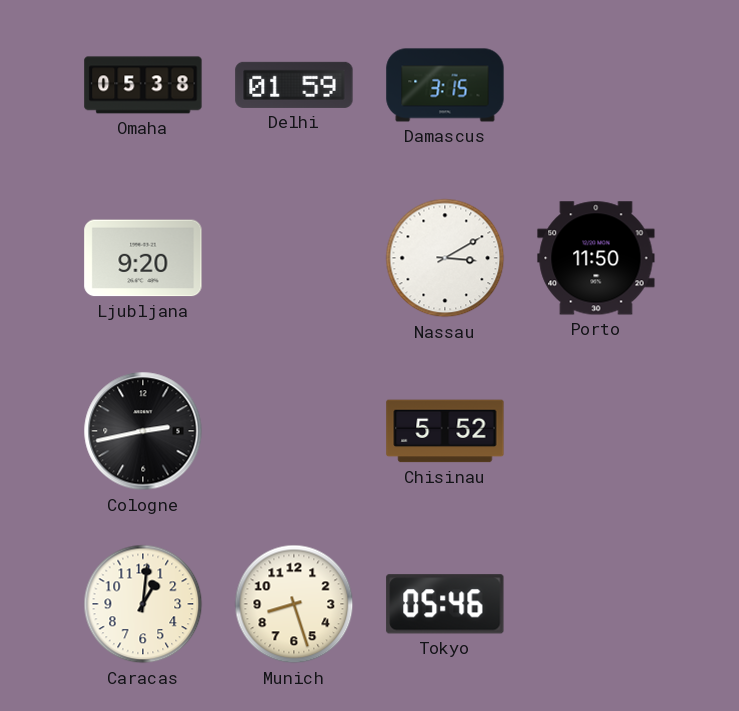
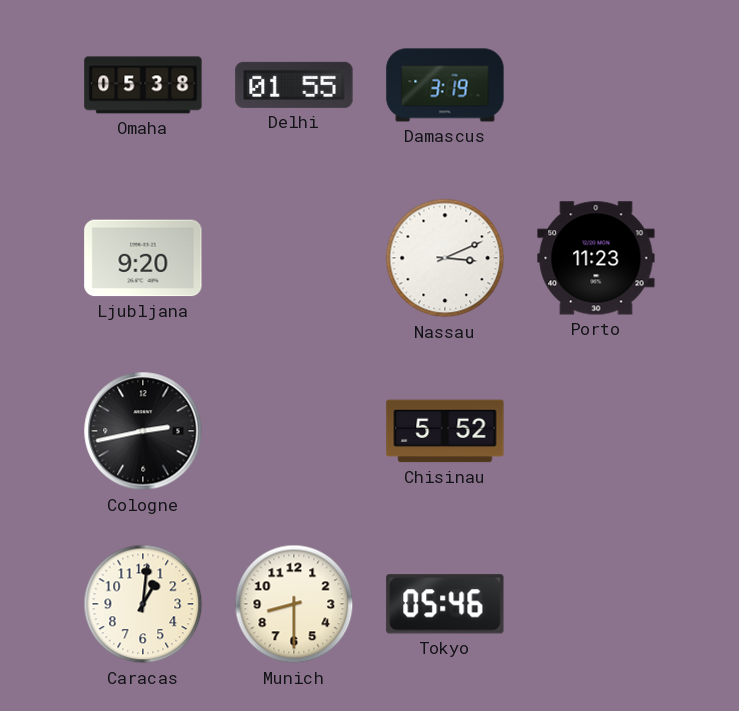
Delhi: 01:59 -> 01:55
Damascus: 3:15 -> 3:19
Nassau: 3:10 -> 3:11
Porto: 11:50 -> 11:23
Munich: 8:27 -> 8:30
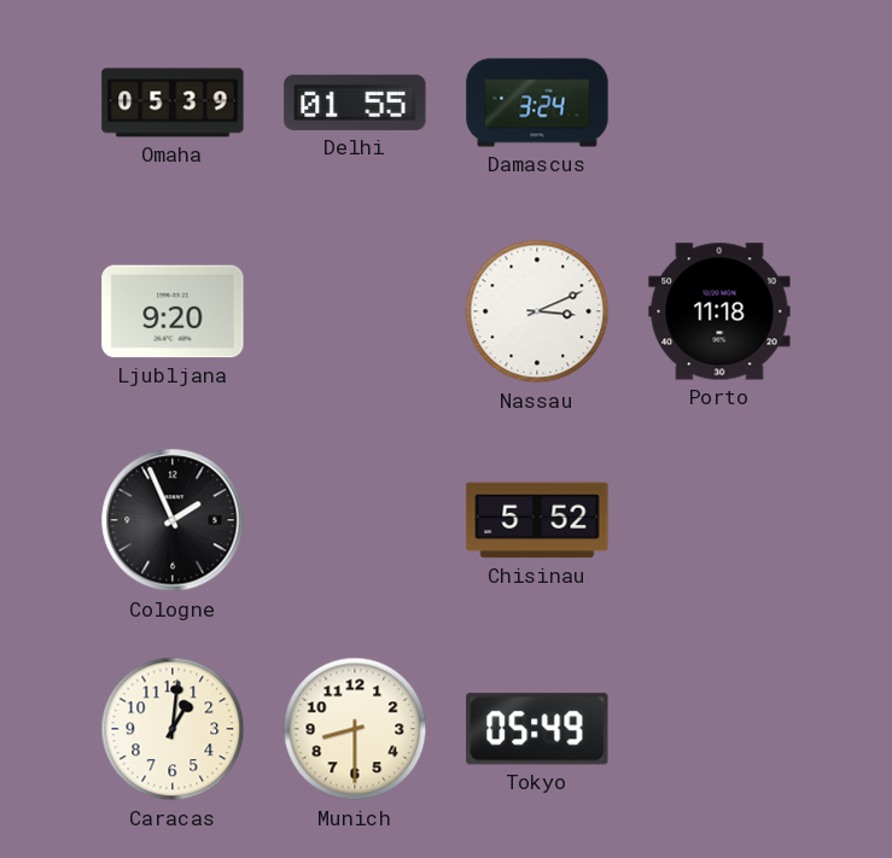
Omaha: 05:38 -> 05:39
Damascus: 3:19 -> 3:24
Porto: 11:23 -> 11:18
Cologne: 2:43 -> 1:56
Tokyo: 05:46 -> 05:49
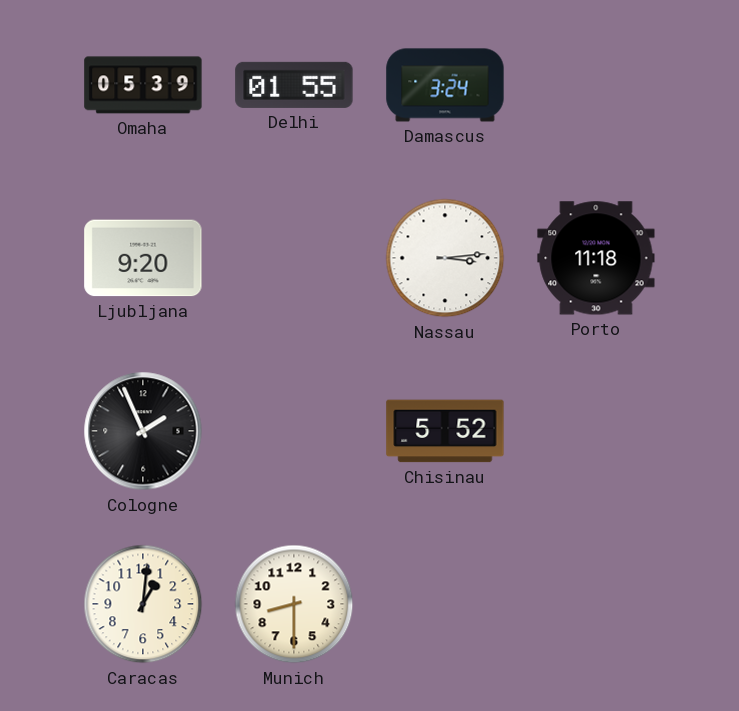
Nassau: 3:11 -> 3:14
Tokyo: 05:49 -> none
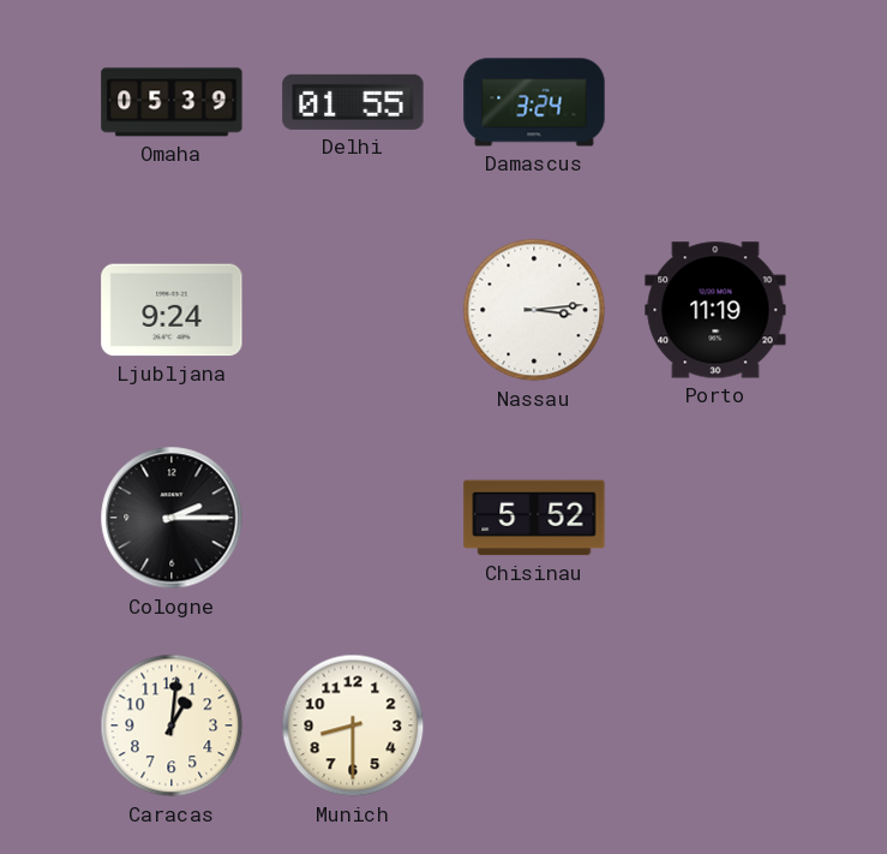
Ljubljana: 9:20 -> 9:24
Porto: 11:18 -> 11:19
Cologne: 1:56 -> 2:15
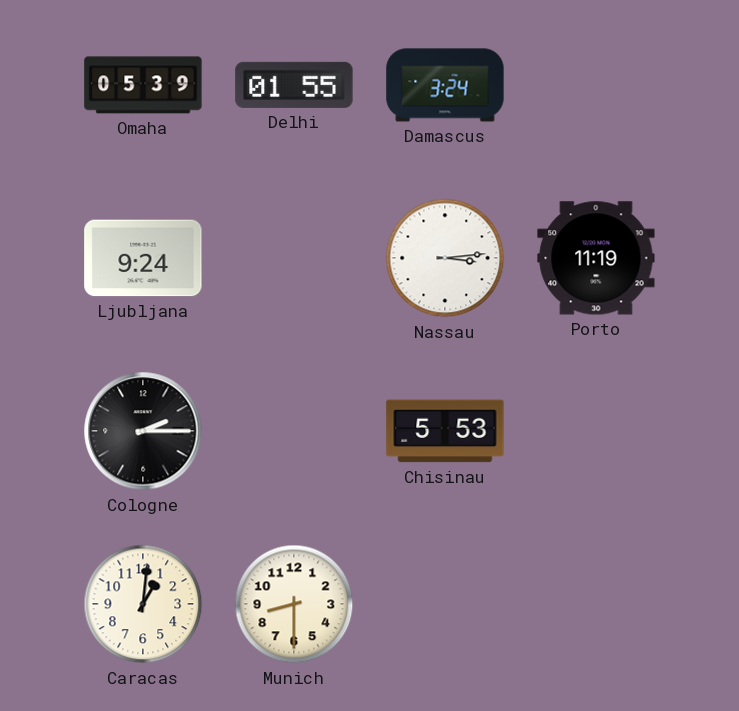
Chisinau: 5:52 -> 5:53
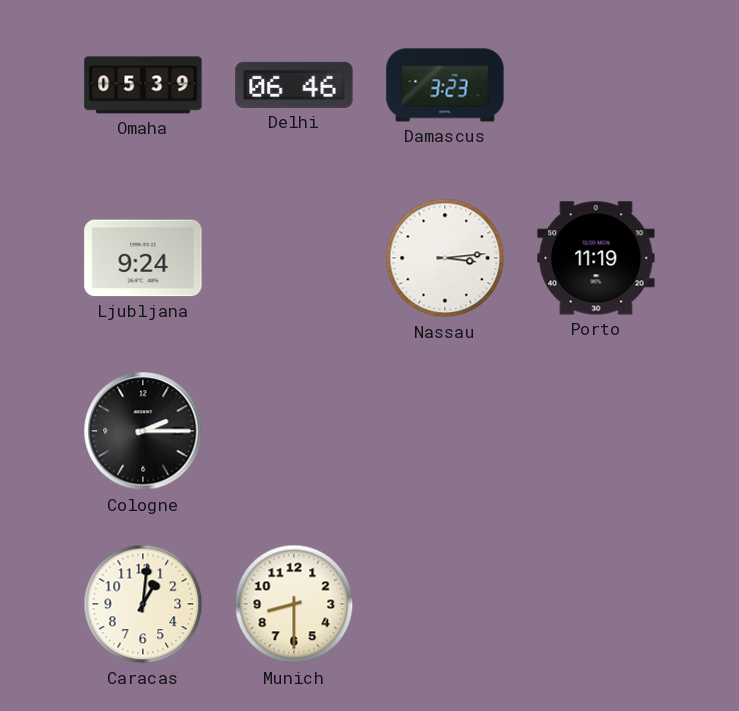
Delhi: 01:55 -> 06:46
Damascus: 3:24 -> 3:23
Chisinau: 5:53 -> none
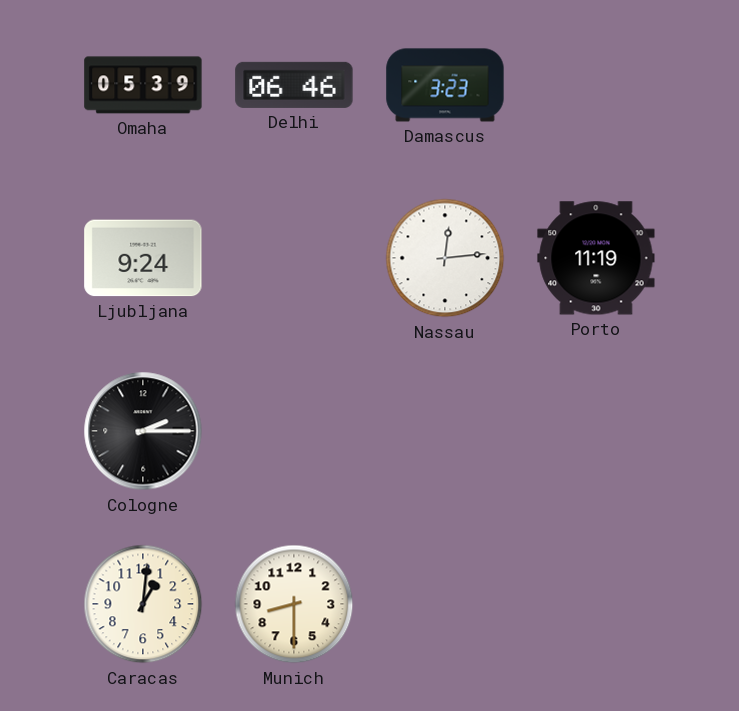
Nassau: 3:14 -> 12:14
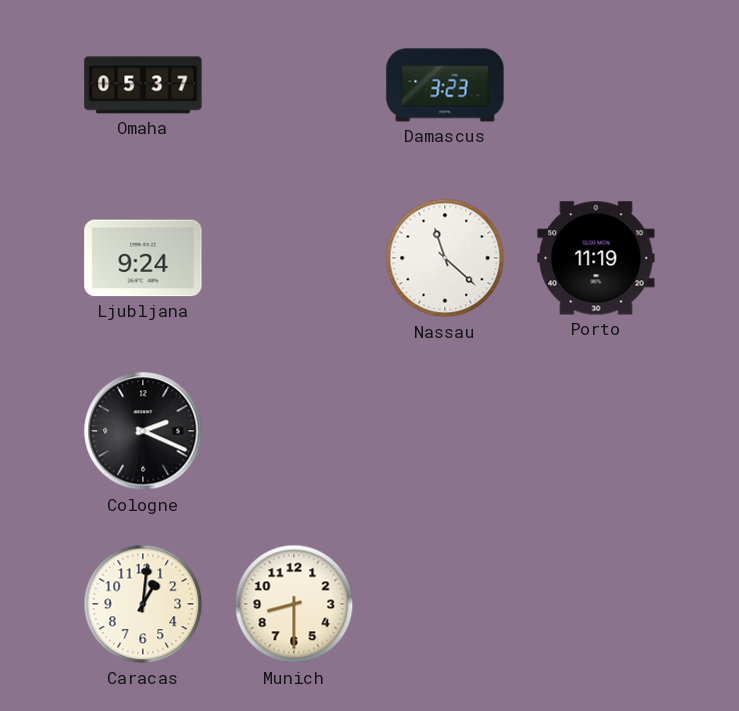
Omaha: 05:39 -> 05:37
Delhi: 06:46 -> none
Nassau: 12:14 -> 11:22
Cologne: 2:15 -> 2:19
